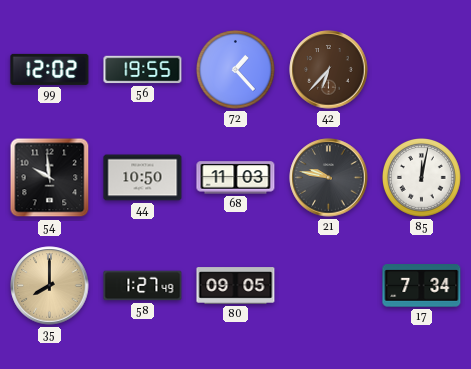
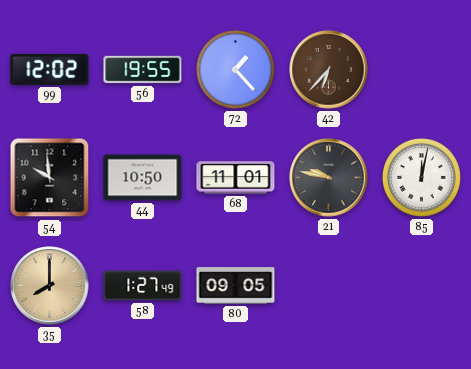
68: 11:03 -> 11:01
17: 7:34 -> none
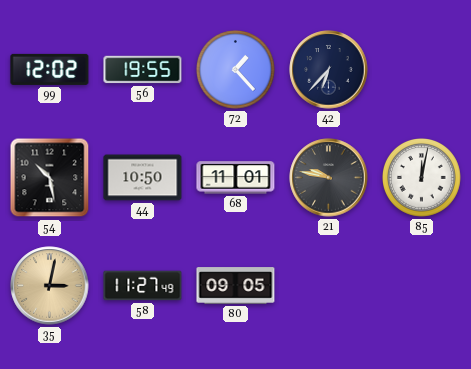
42 dial: brown -> navy
54: 9:59 -> 10:28
35: 8:00 -> 3:02
58: 1:27 -> 11:27
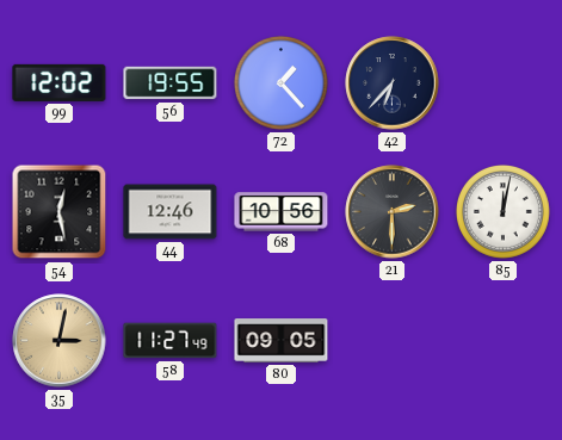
54: 10:28 -> 12:28
44: 10:50 -> 12:46
68: 11:01 -> 10:56
21: 9:47 -> 2:30
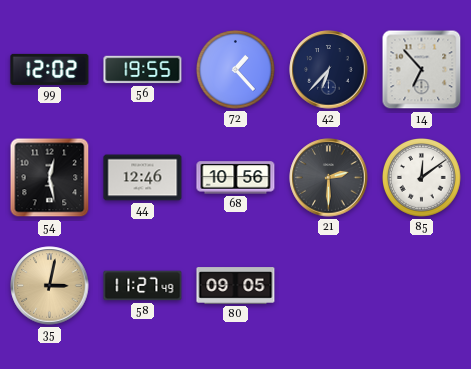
14: none -> 6:53
85: 12:02 -> 12:09
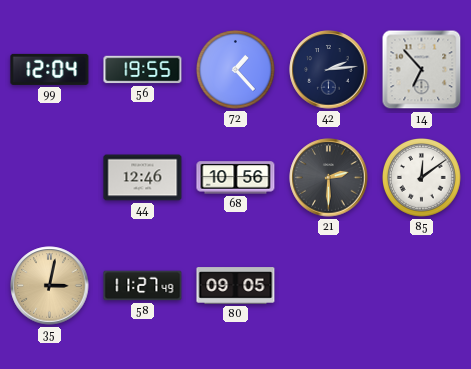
99: 12:02 -> 12:04
42: 6:37 -> 2:14
54: 12:28 -> none
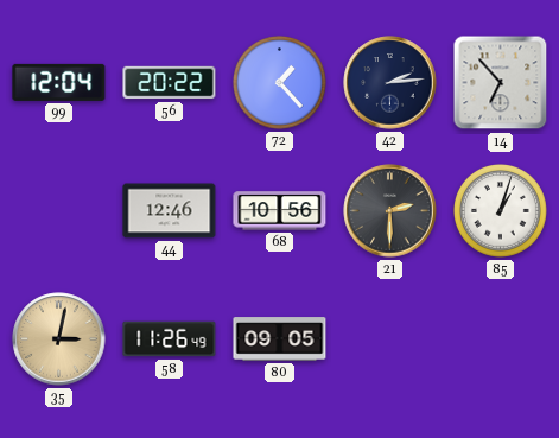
56: 19:55 -> 20:22
85: 12:09 -> 1:03
58: 11:27 -> 11:26
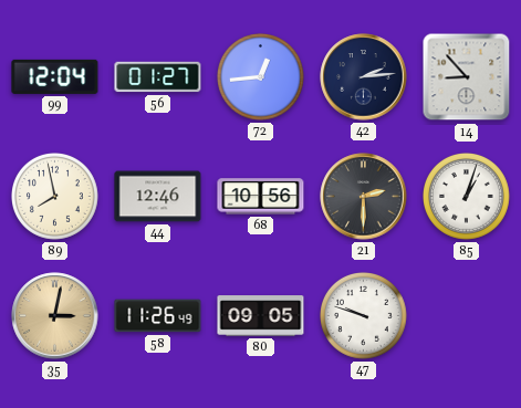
56: 20:22 -> 01:27
72: 1:23 -> 12:44
14: 6:53 -> 8:53
89: none -> 7:58
47: none -> 9:48
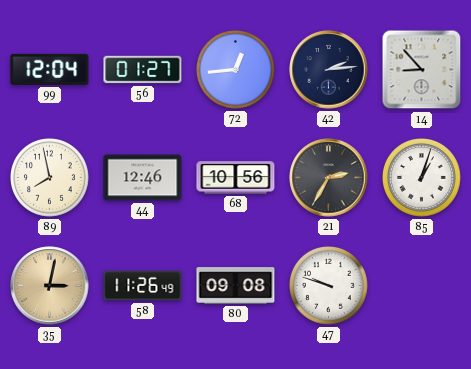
21: 2:30 -> 2:35
80: 09:05 -> 09:08
